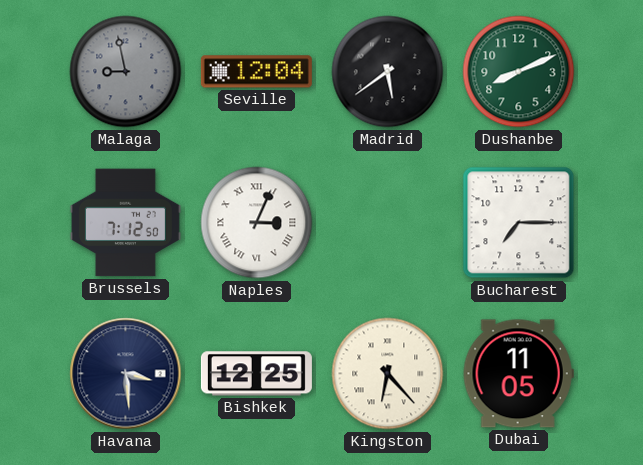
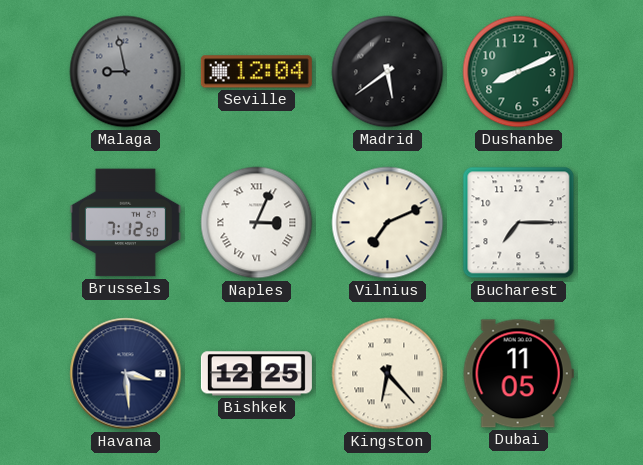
Vilnius: none -> 7:11
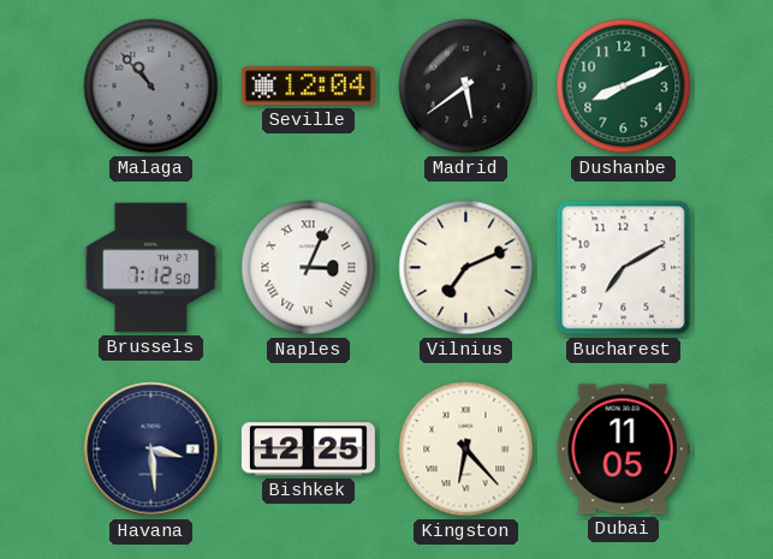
Malaga: 8:58 -> 10:53
Bucharest: 7:15 -> 7:10
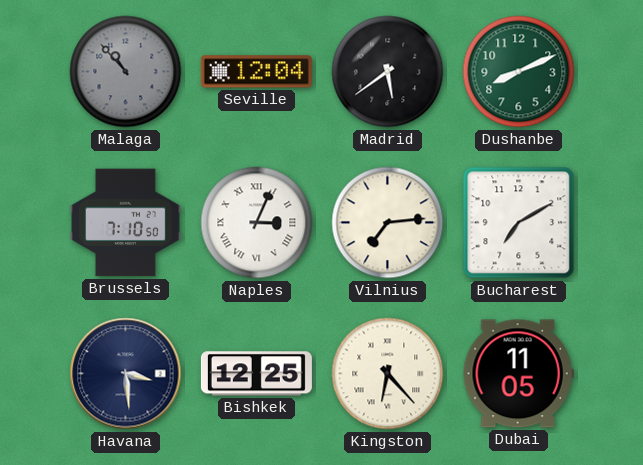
Brussels: 7:12 -> 7:10
Vilnius: 7:11 -> 7:14
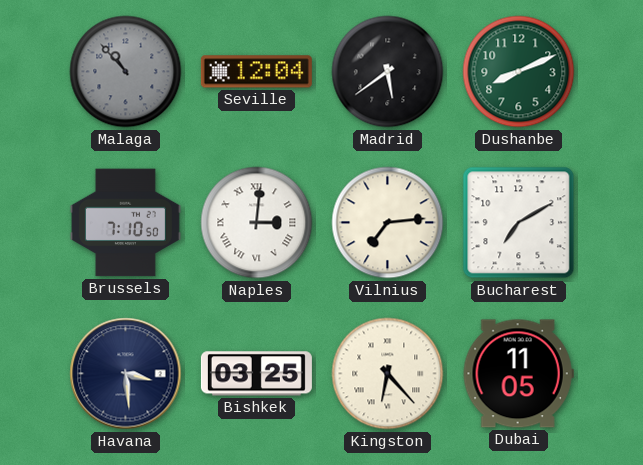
Naples: 3:04 -> 3:01
Bishkek: 12:25 -> 03:25
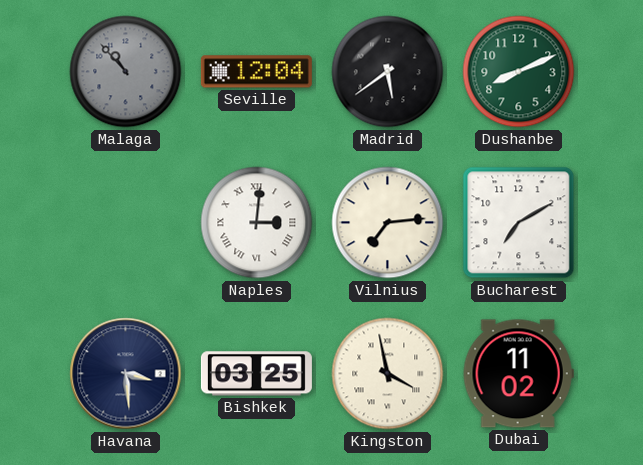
Brussels: 7:10 -> none
Kingston: 6:23 -> 3:58
Dubai: 11:05 -> 11:02
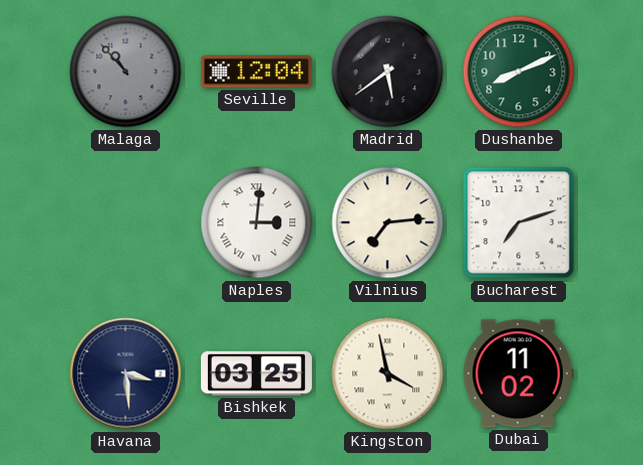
Bucharest: 7:10 -> 7:12
